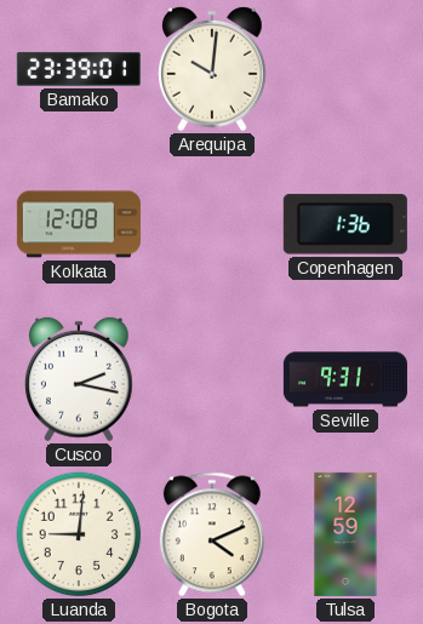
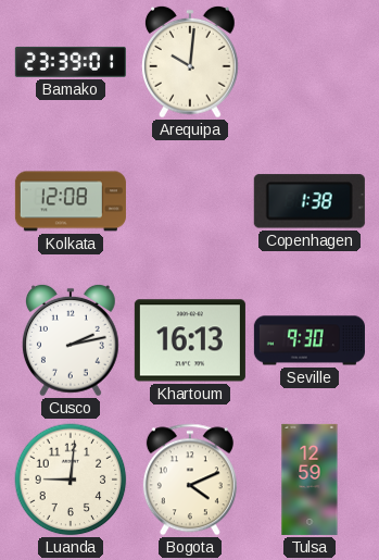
Copenhagen: 1:36 -> 1:38
Cusco: 2:17 -> 2:13
Khartoum: none -> 16:13
Seville: 9:31 -> 9:30
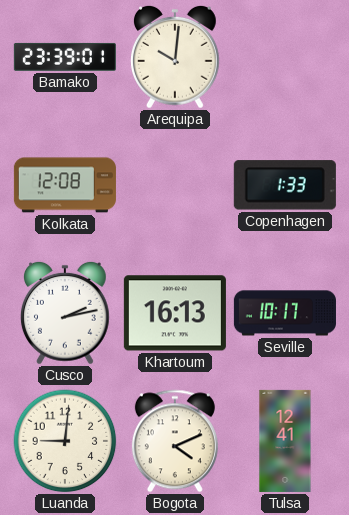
Copenhagen: 1:38 -> 1:33
Seville: 9:30 -> 10:17
Tulsa: 12:59 -> 12:41
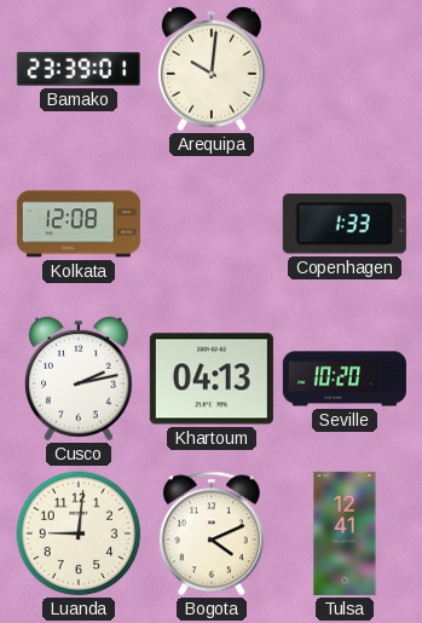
Khartoum: 16:13 -> 04:13
Seville: 10:17 -> 10:20
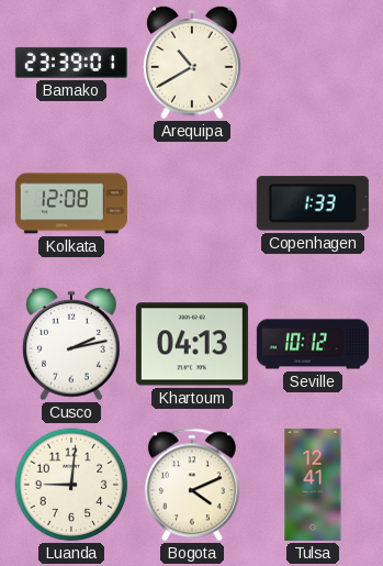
Arequipa: 10:01 -> 10:40
Seville: 10:20 -> 10:12
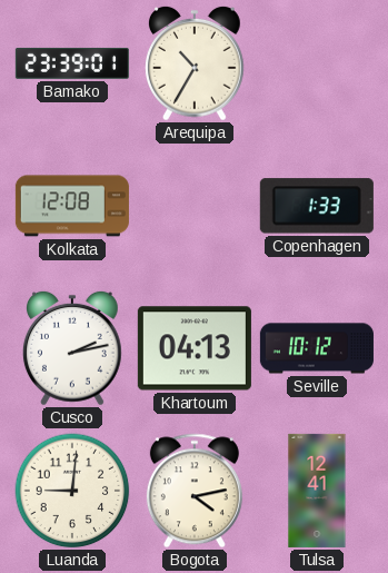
Arequipa: 10:40 -> 10:35
Bogota: 4:11 -> 4:13
